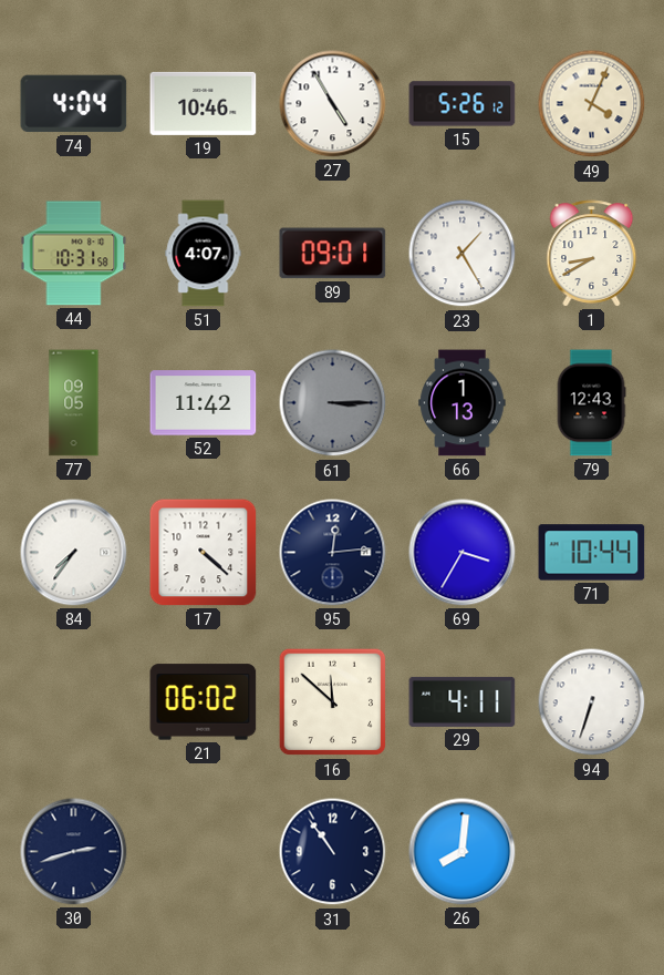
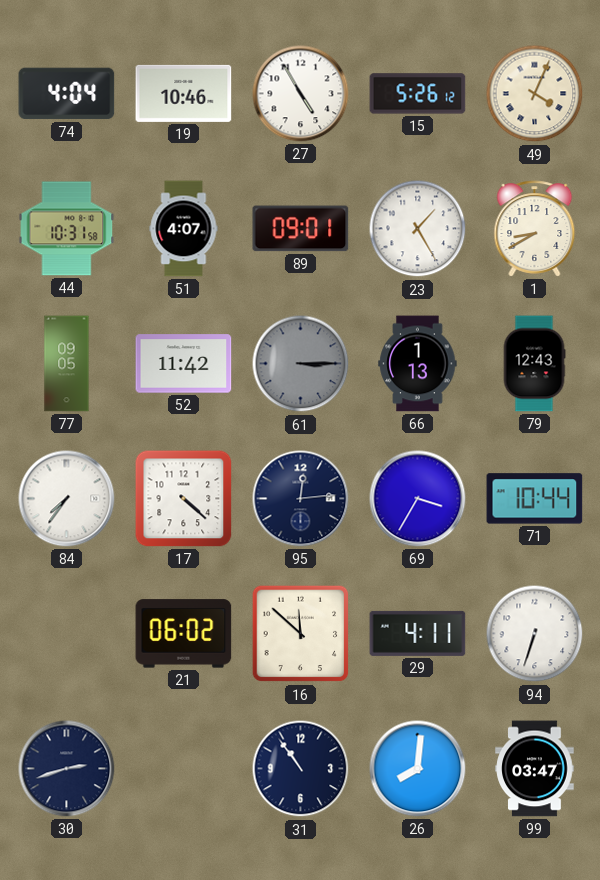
99: none -> 03:47
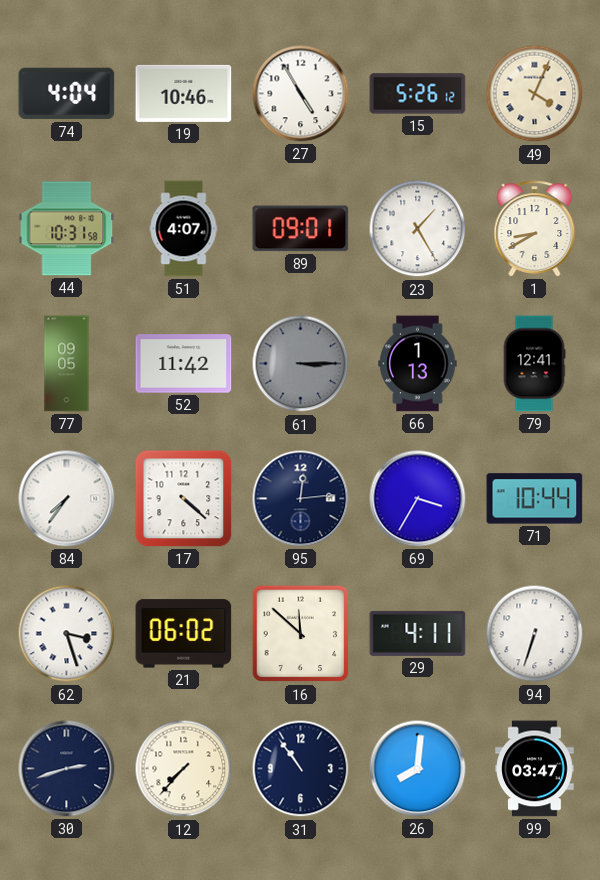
79: 12:43 -> 12:41
62: none -> 3:27
12: none -> 7:37
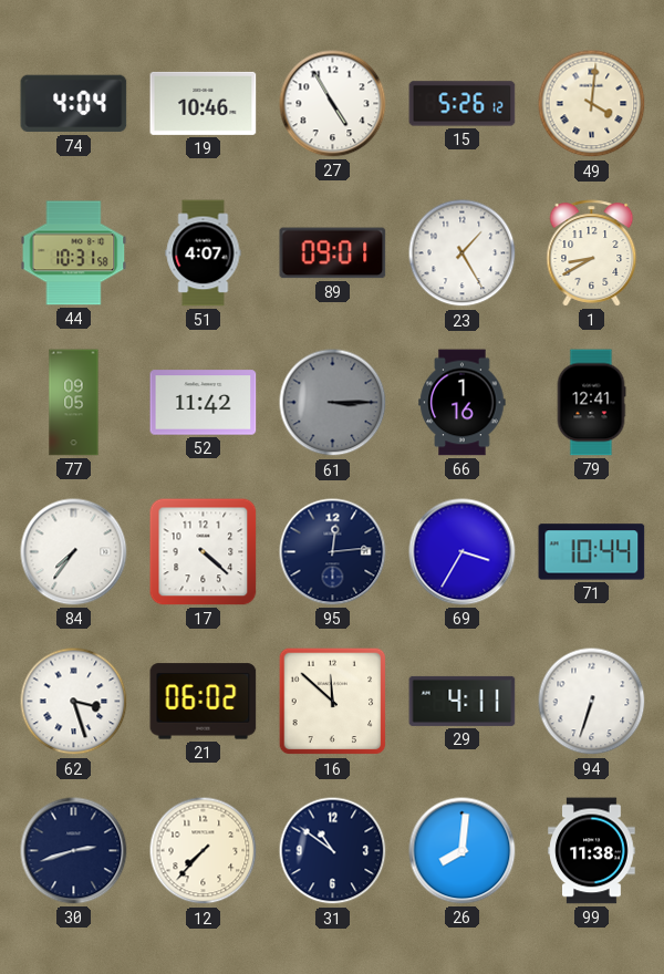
49: 4:04 -> 4:01
66: 1:13 -> 1:16
31: 10:54 -> 10:51
99: 03:47 -> 11:38
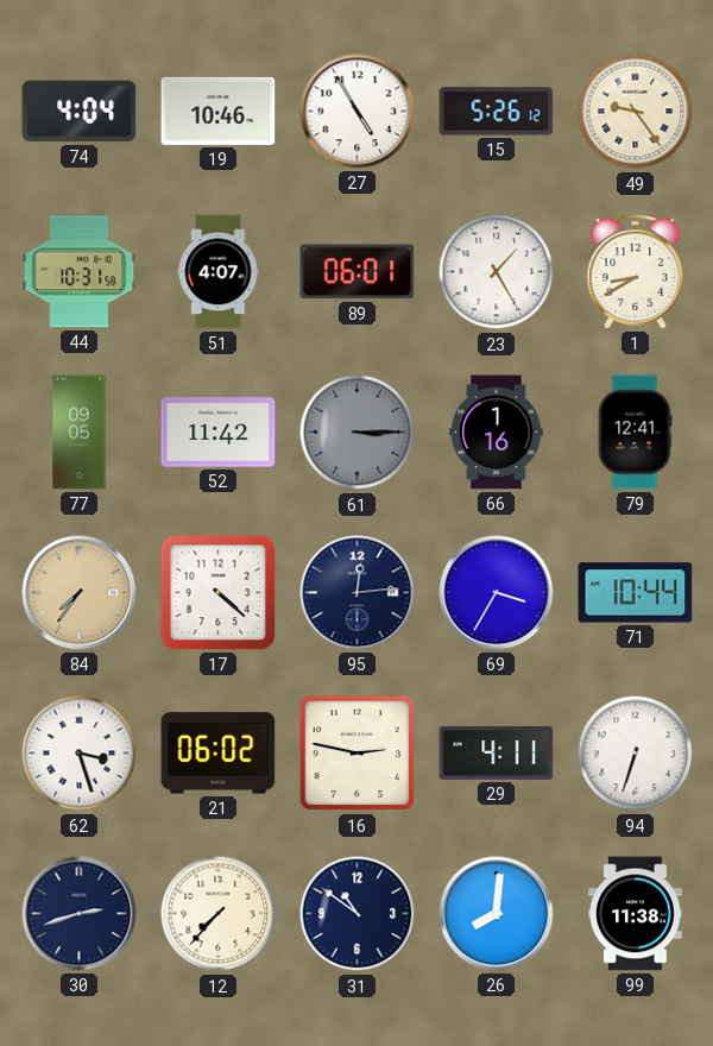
49: 4:01 -> 9:24
89: 09:01 -> 06:01
84 dial: white -> champagne
16: 11:52 -> 2:47
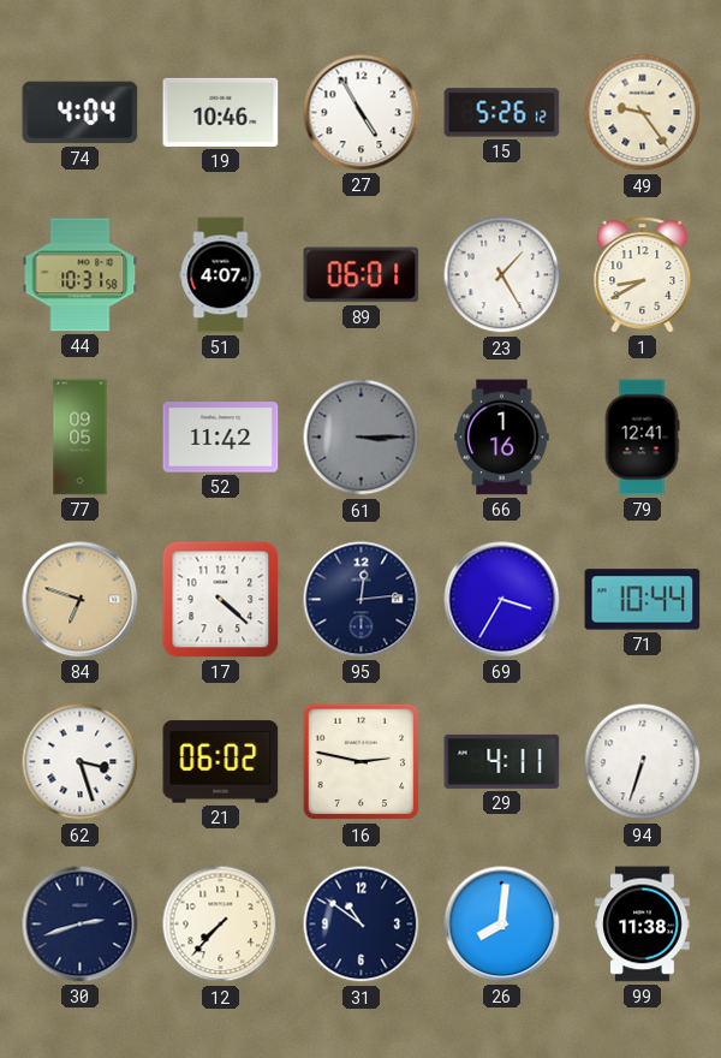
84: 7:36 -> 6:48
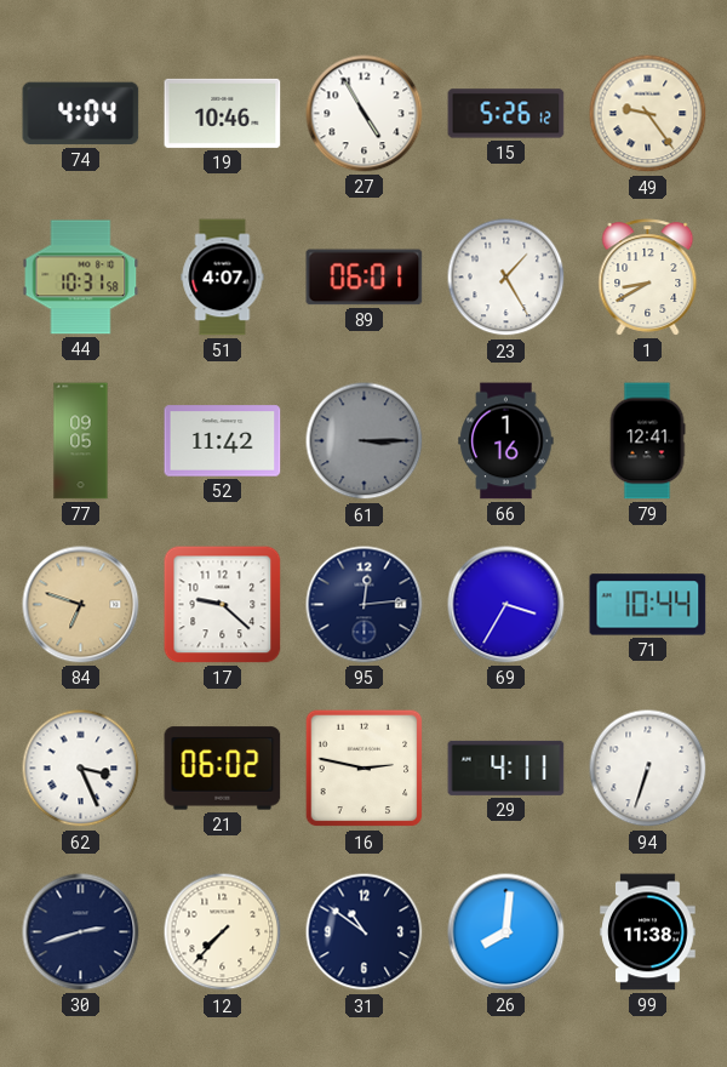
17: 4:22 -> 9:22
62: 3:27 -> 3:26
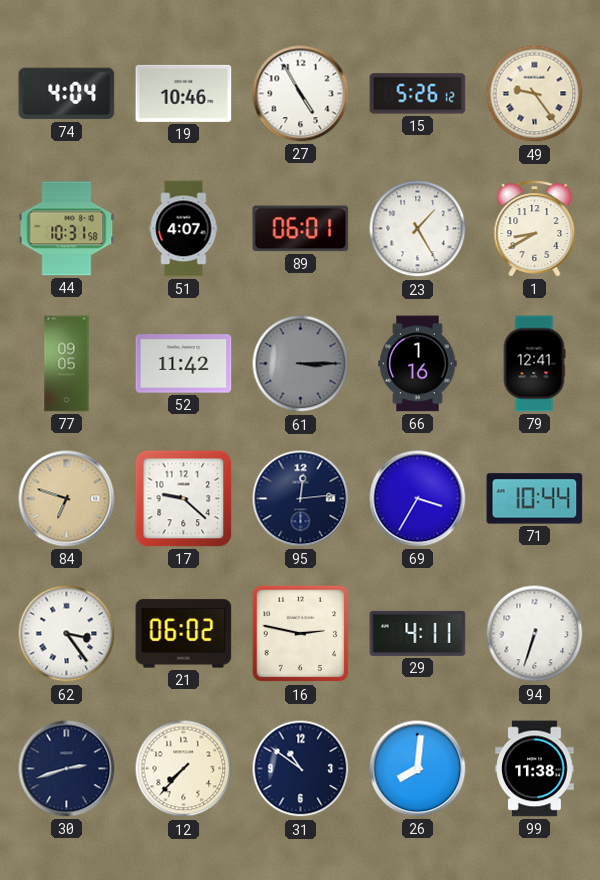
62: 3:26 -> 3:24
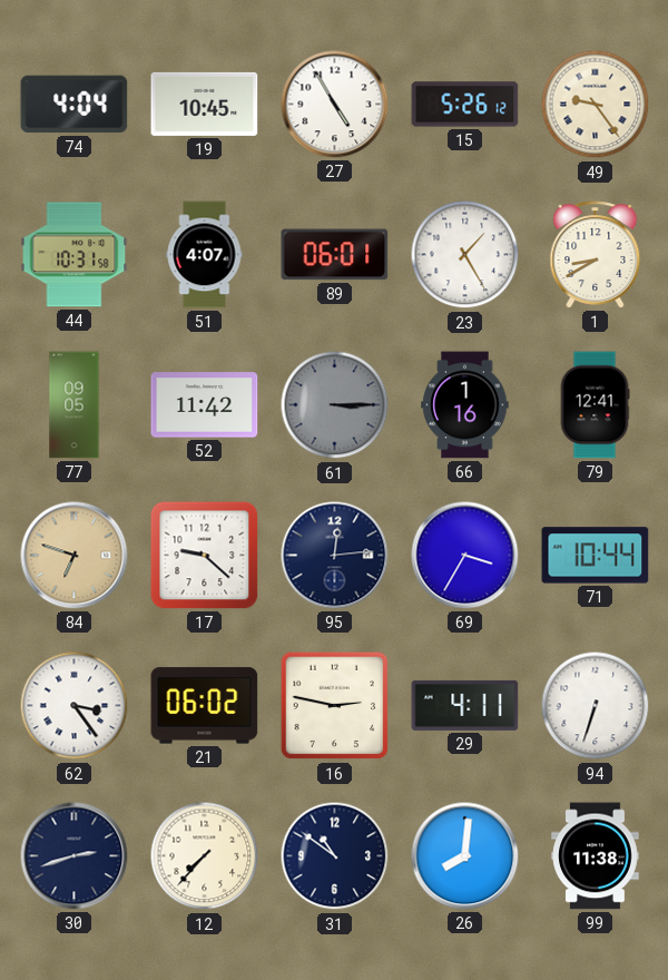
19: 10:46 -> 10:45
